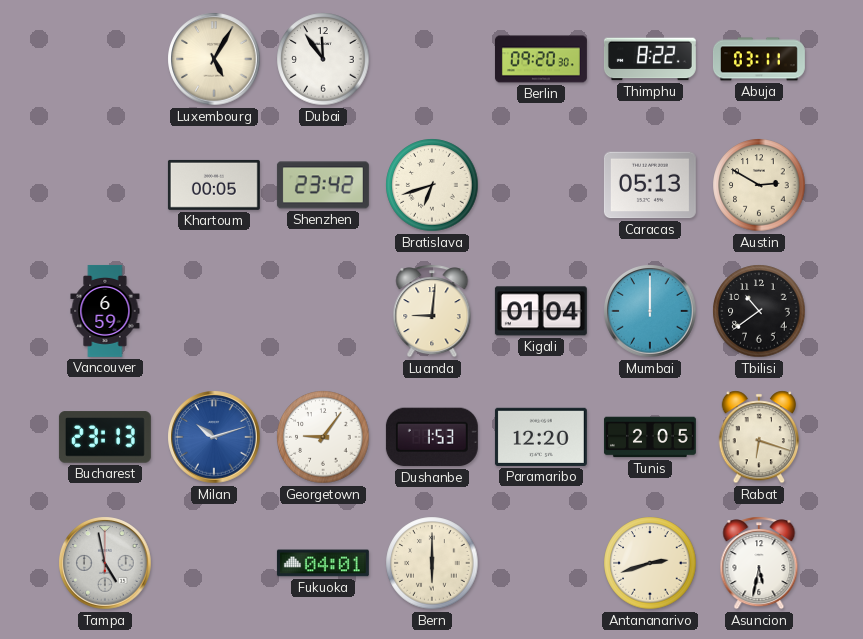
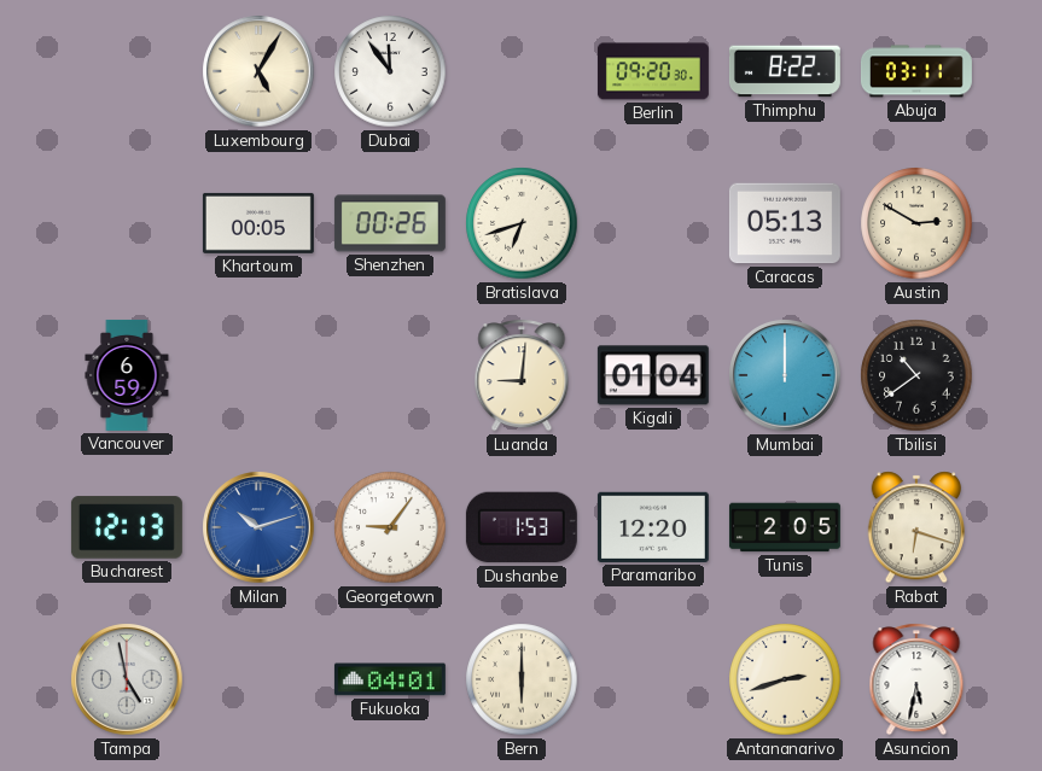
Shenzhen: 23:42 -> 00:26
Bucharest: 23:13 -> 12:13
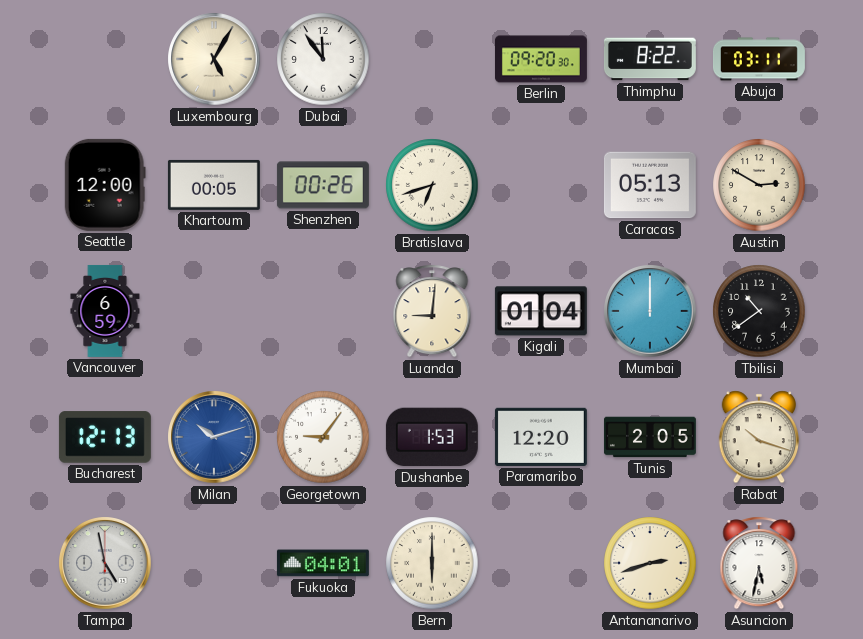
Seattle: none -> 12:00
Rabat: 6:18 -> 10:18
